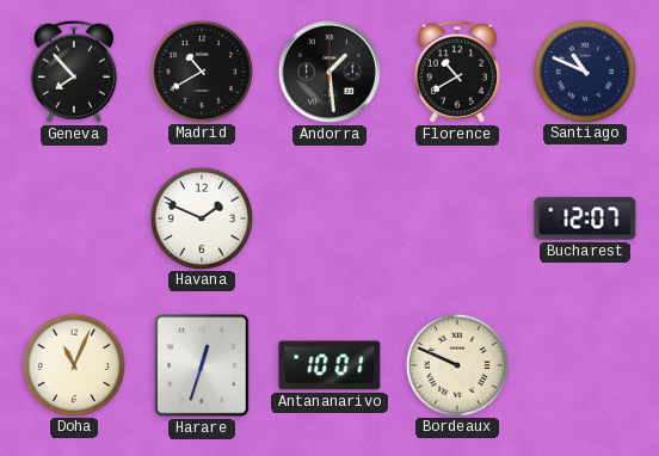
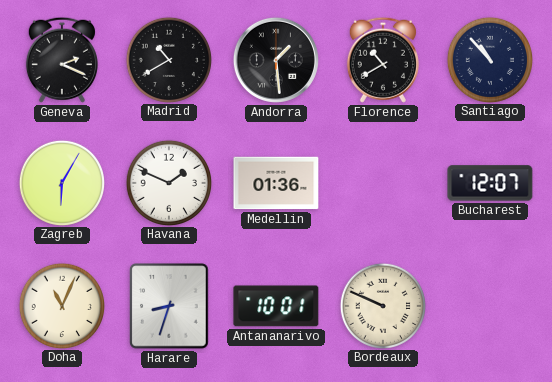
Geneva: 7:53 -> 2:19
Santiago: 10:49 -> 10:53
Zagreb: none -> 6:05
Medellin: none -> 01:36
Harare: 12:33 -> 8:33
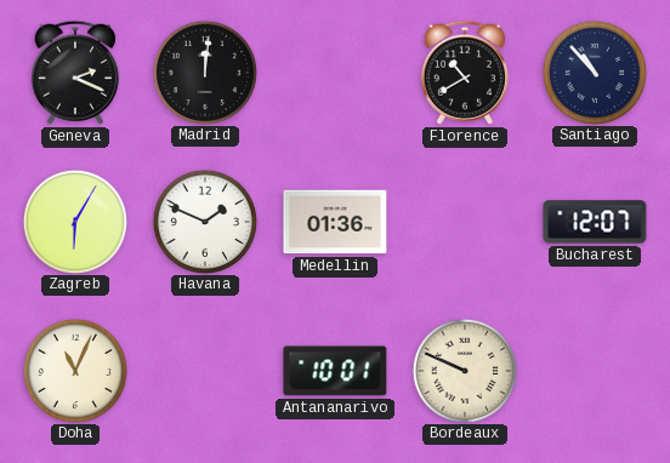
Madrid: 10:40 -> 12:01
Andorra: 1:29 -> none
Harare: 8:33 -> none
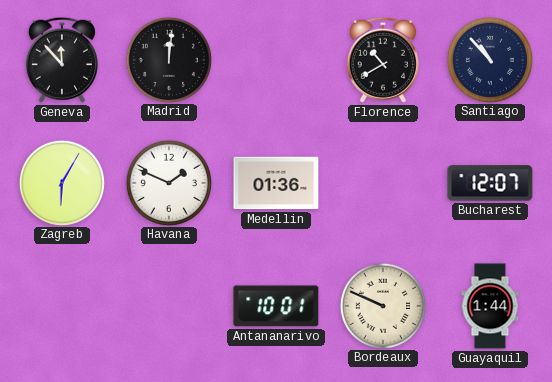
Geneva: 2:19 -> 11:53
Doha: 11:04 -> none
Guayaquil: none -> 1:44
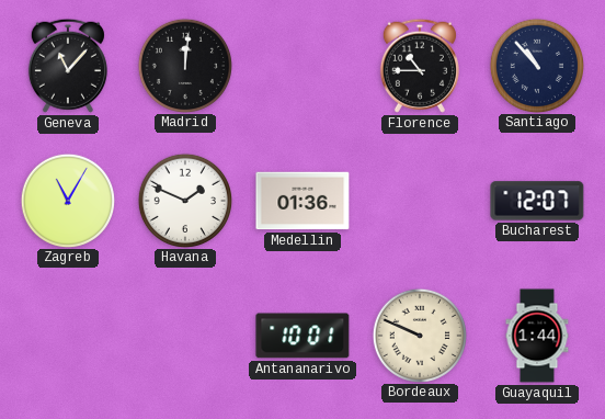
Geneva: 11:53 -> 11:07
Florence: 10:40 -> 10:45
Zagreb: 6:05 -> 11:05
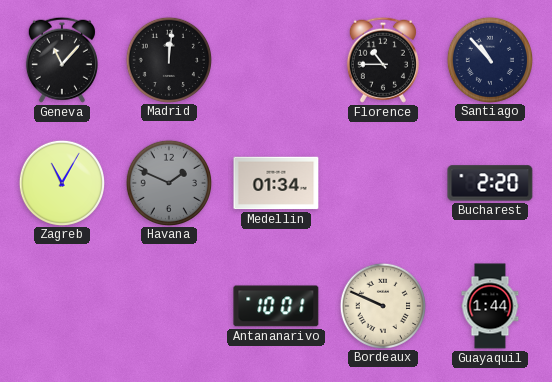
Havana dial: white -> grey
Medellin: 01:36 -> 01:34
Bucharest: 12:07 -> 2:20
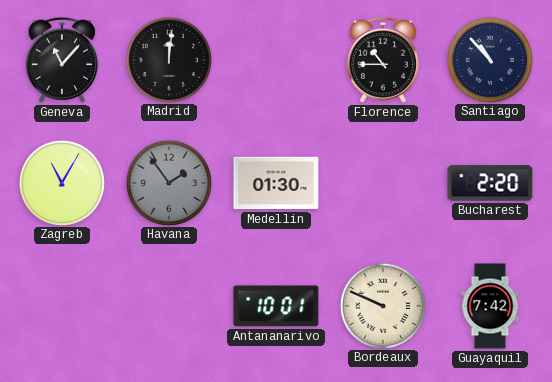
Havana: 1:49 -> 1:54
Medellin: 01:34 -> 01:30
Guayaquil: 1:44 -> 7:42
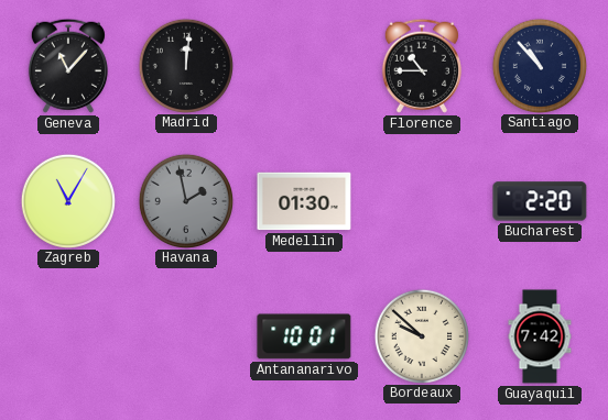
Havana: 1:54 -> 1:58
Bordeaux: 9:49 -> 9:52
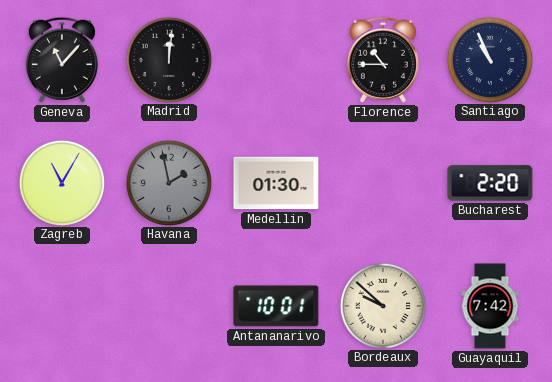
Santiago: 10:53 -> 10:56
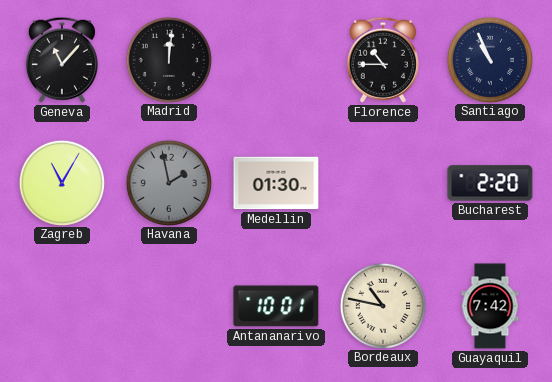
Bordeaux: 9:52 -> 10:47
